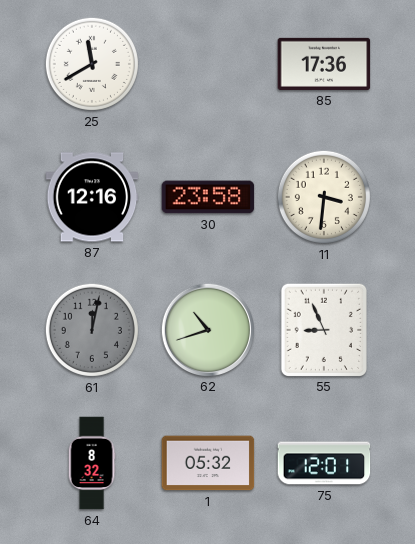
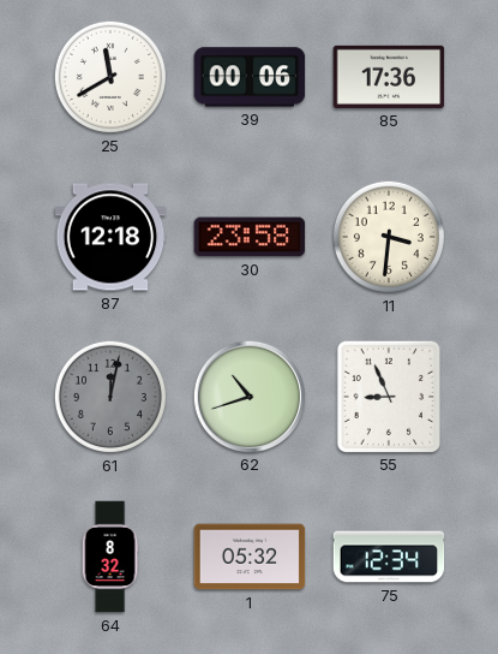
39: none -> 00:06
87: 12:16 -> 12:18
75: 12:01 -> 12:34
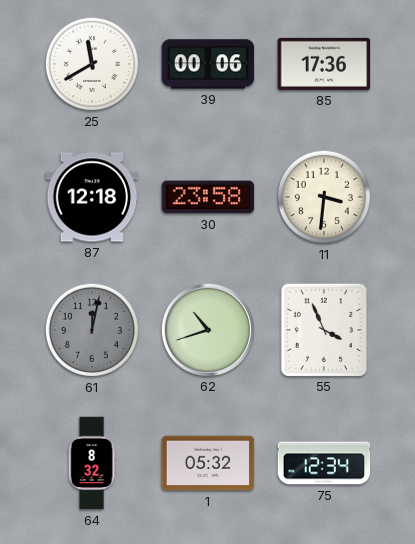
55: 8:56 -> 3:56
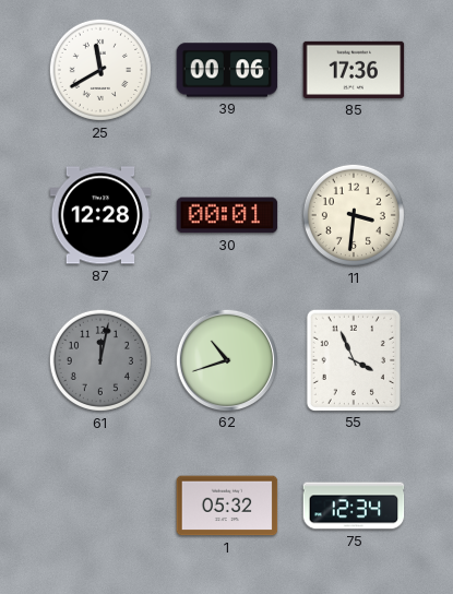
87: 12:18 -> 12:28
30: 23:58 -> 00:01
64: 8:32 -> none
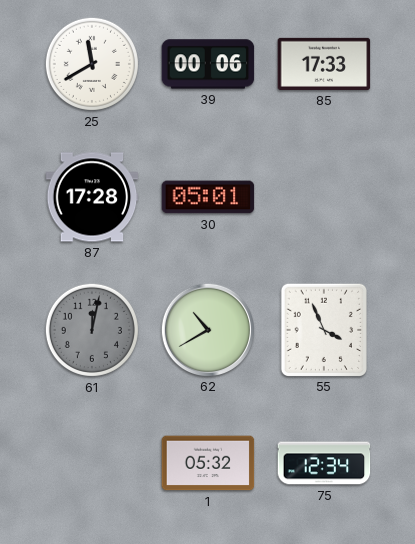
85: 17:36 -> 17:33
87: 12:28 -> 17:28
30: 00:01 -> 05:01
11: 3:31 -> none
62: 10:42 -> 10:40
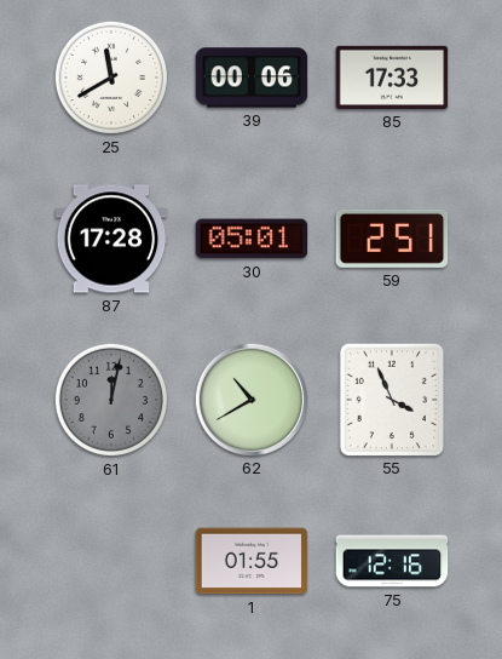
59: none -> 2:51
1: 05:32 -> 01:55
75: 12:34 -> 12:16
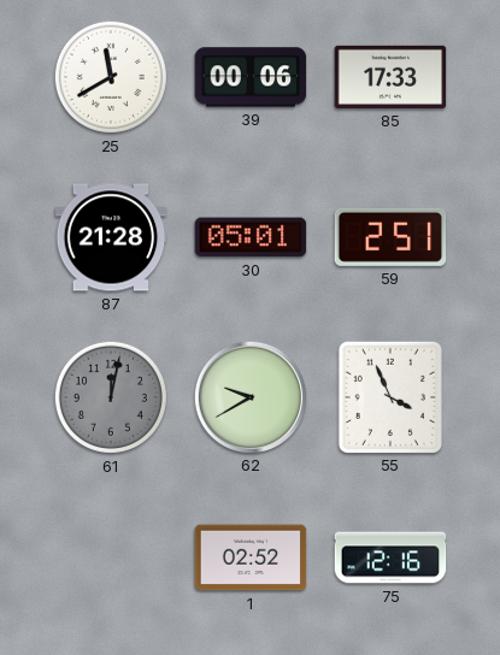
87: 17:28 -> 21:28
62: 10:40 -> 9:40
1: 01:55 -> 02:52
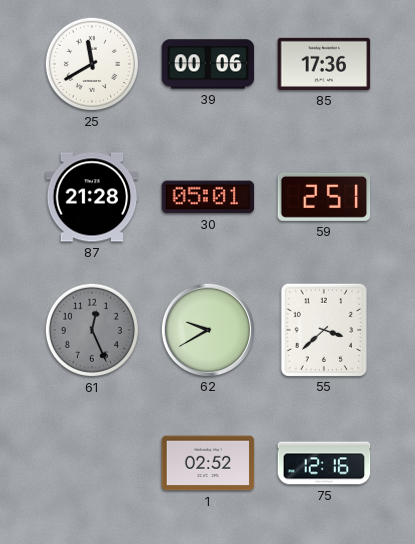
85: 17:33 -> 17:36
61: 12:02 -> 12:26
55: 3:56 -> 3:38
